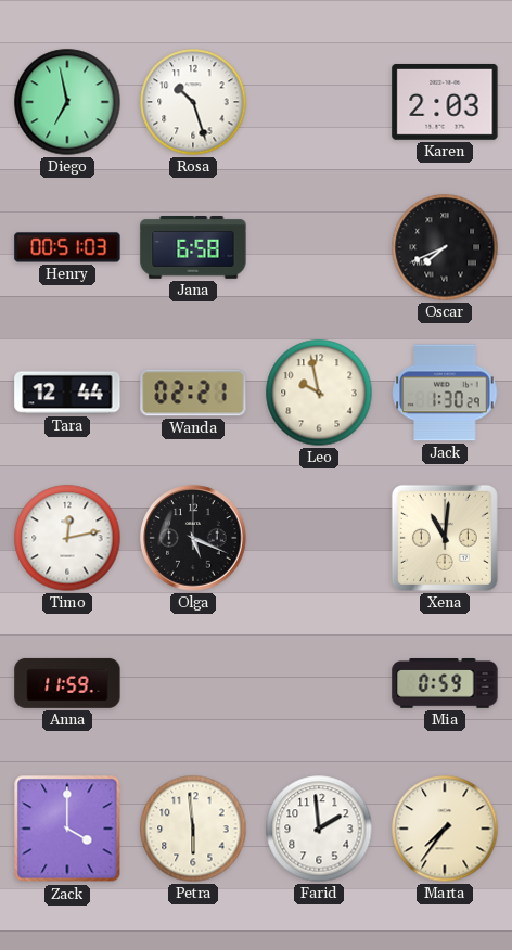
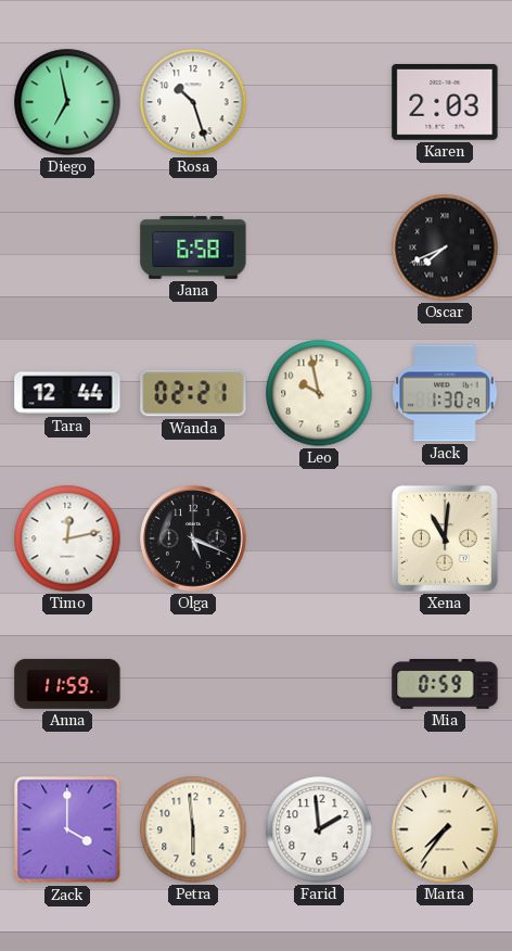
Henry: 00:51 -> none
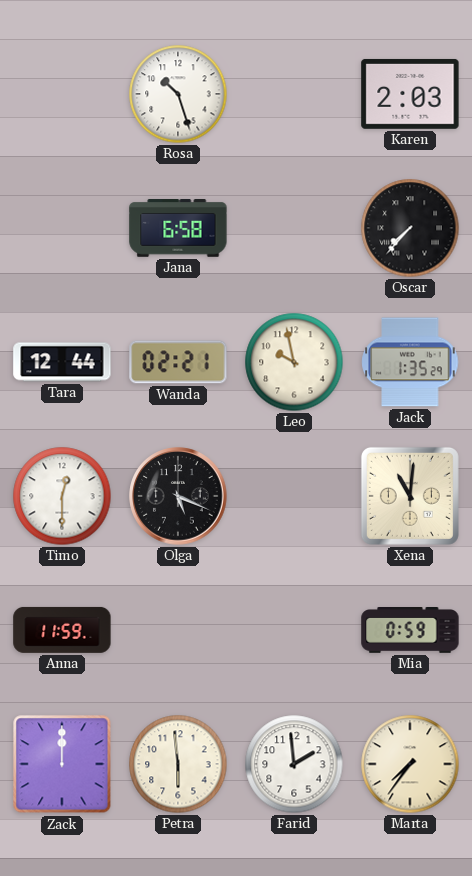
Diego: 6:58 -> none
Oscar: 7:41 -> 7:37
Jack: 1:30 -> 1:35
Timo: 12:13 -> 12:30
Zack: 4:00 -> 12:00
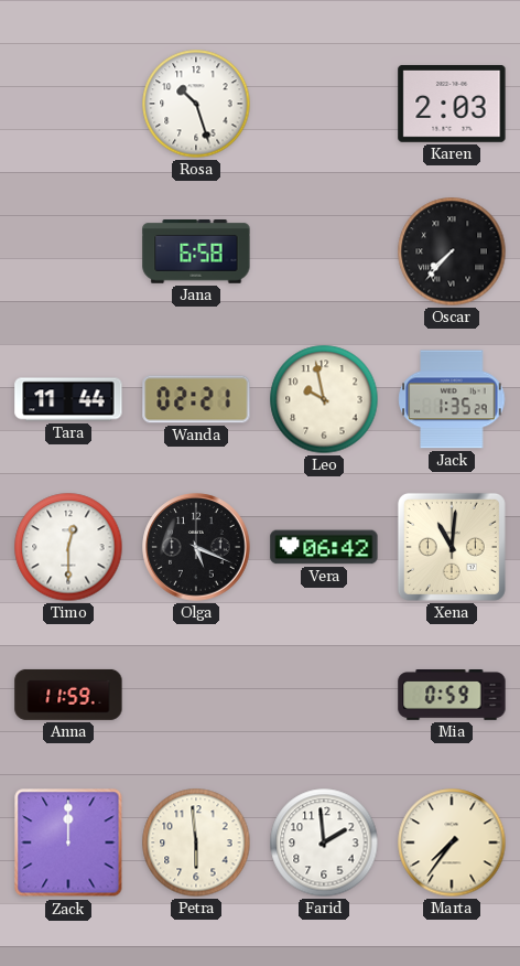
Tara: 12:44 -> 11:44
Vera: none -> 06:42
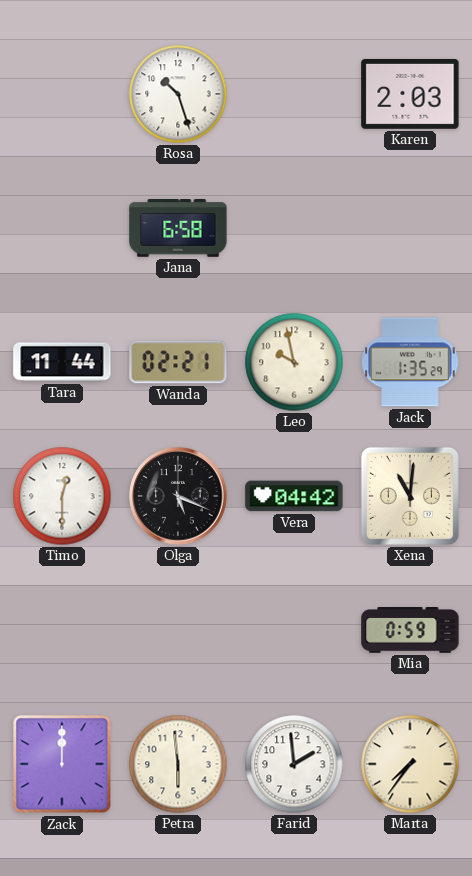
Oscar: 7:37 -> none
Vera: 06:42 -> 04:42
Anna: 11:59 -> none
